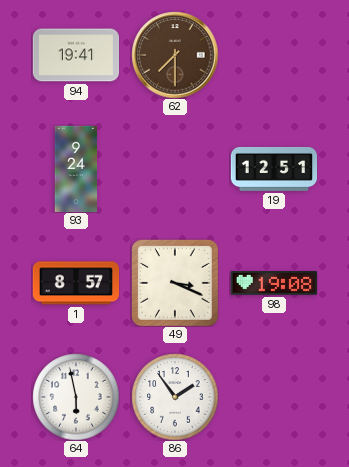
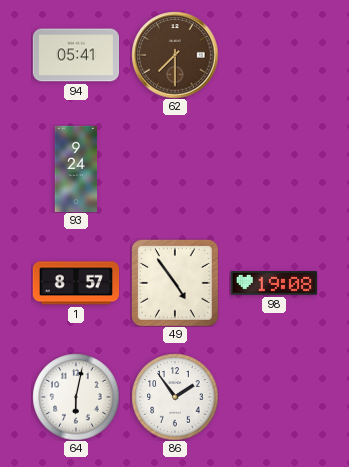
94: 19:41 -> 05:41
19: 12:51 -> none
49: 3:19 -> 4:54
64: 5:58 -> 6:02
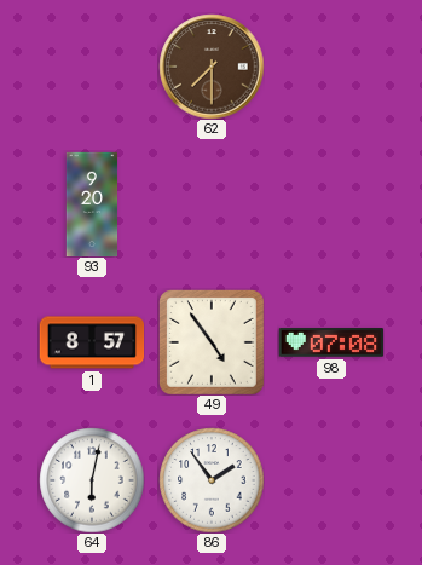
94: 05:41 -> none
93: 9:24 -> 9:20
98: 19:08 -> 07:08
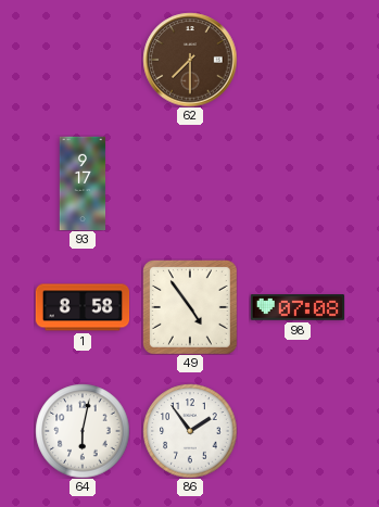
93: 9:20 -> 9:17
1: 8:57 -> 8:58
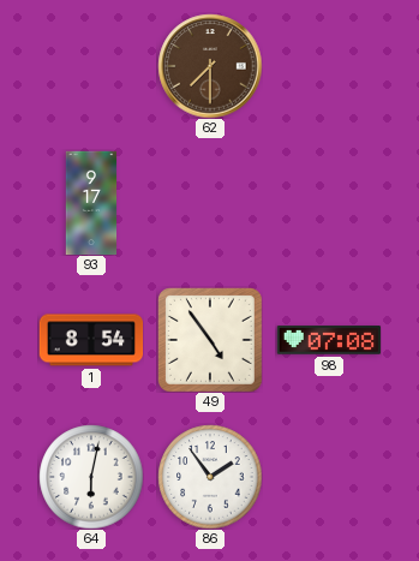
1: 8:58 -> 8:54
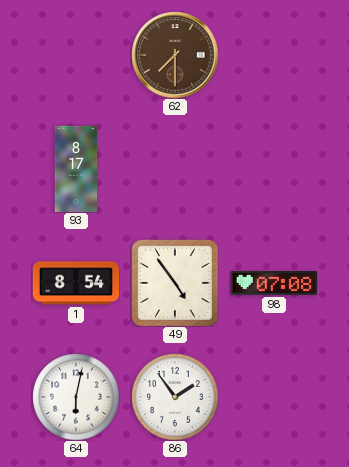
93: 9:17 -> 8:17
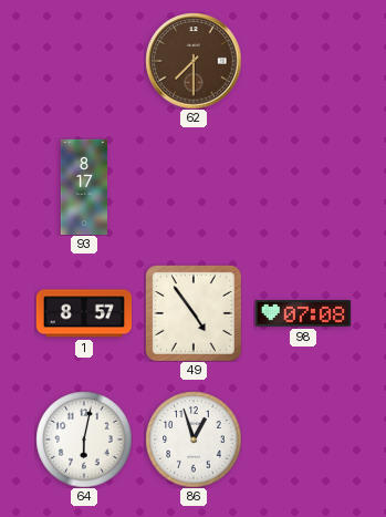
1: 8:54 -> 8:57
86: 1:54 -> 12:57
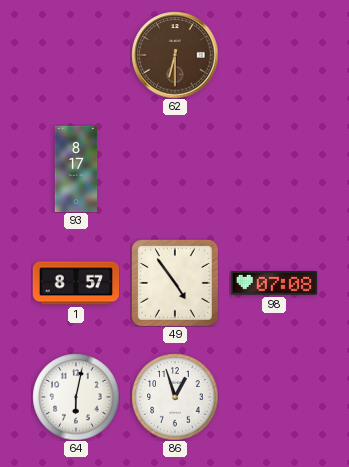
62: 7:30 -> 6:30
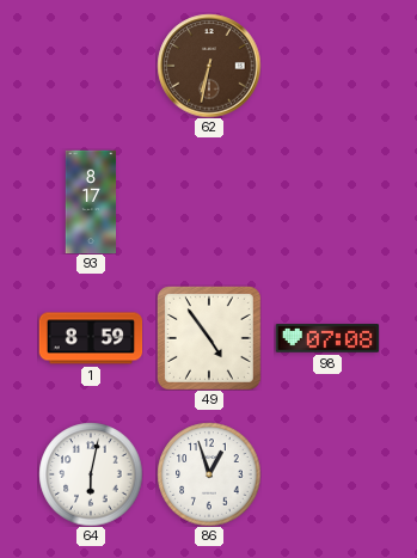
62: 6:30 -> 6:32
1: 8:57 -> 8:59
